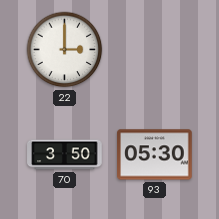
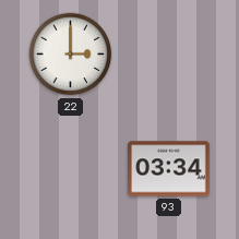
70: 3:50 -> none
93: 05:30 -> 03:34
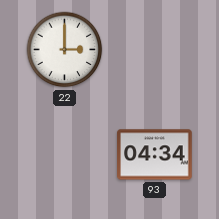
93: 03:34 -> 04:34
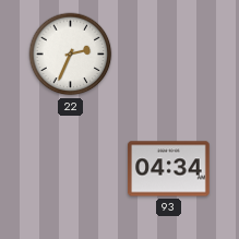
22: 3:00 -> 2:34
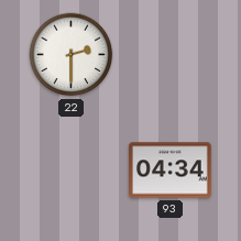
22: 2:34 -> 2:30
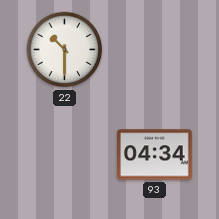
22: 2:30 -> 10:30
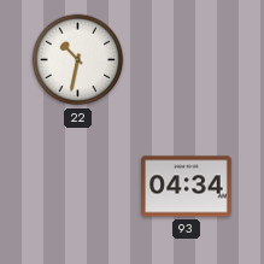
22: 10:30 -> 10:32
